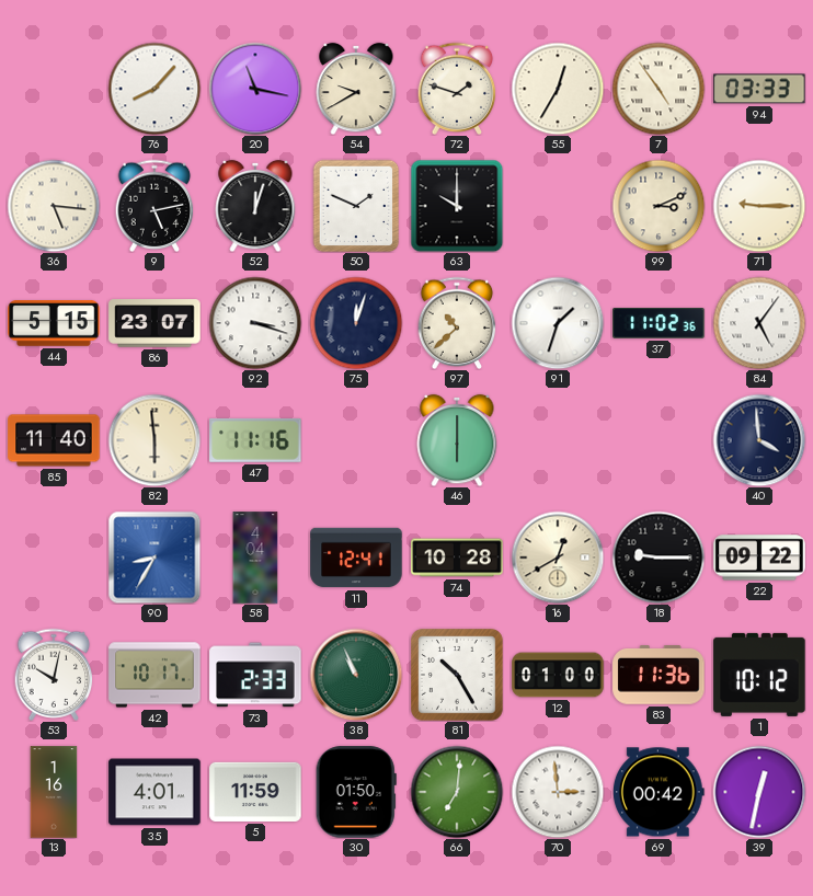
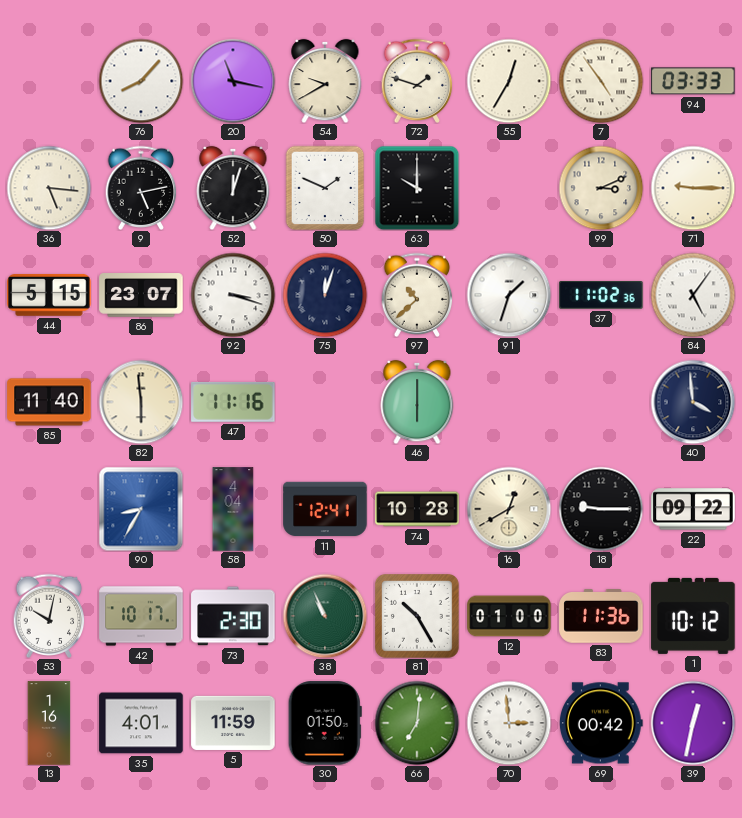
73: 2:33 -> 2:30
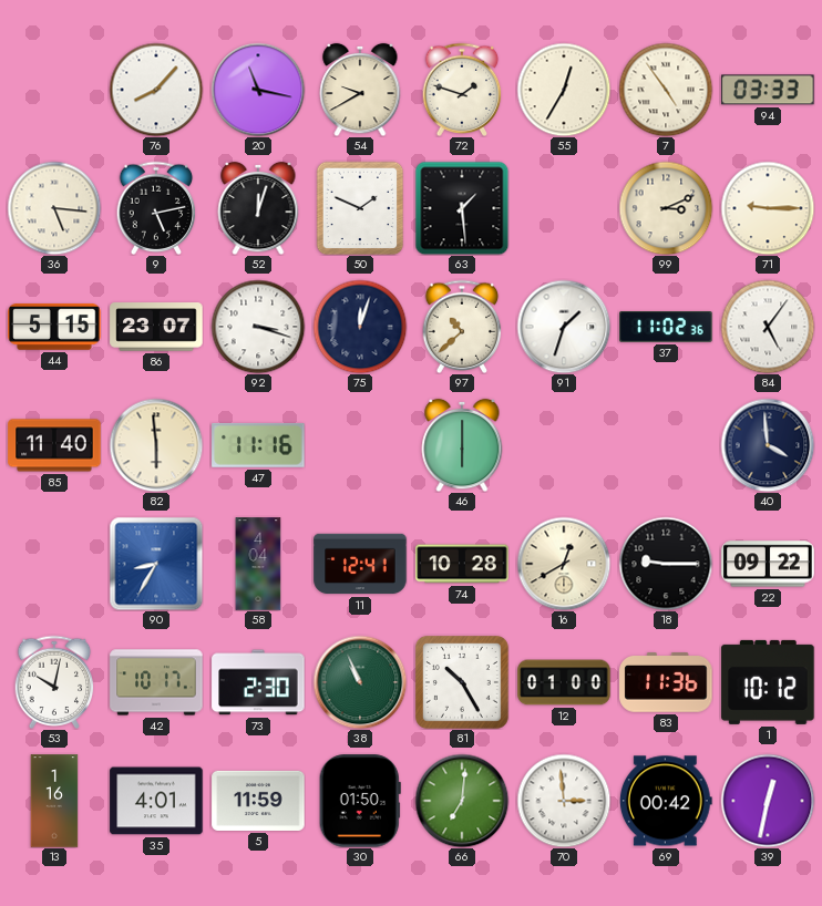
63: 10:00 -> 1:29
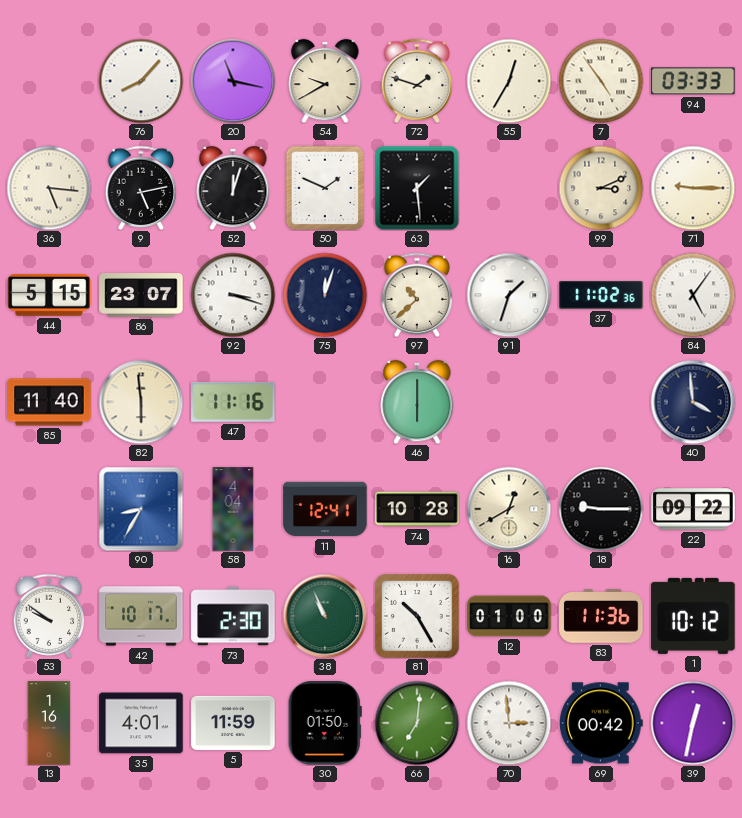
53: 10:02 -> 9:51
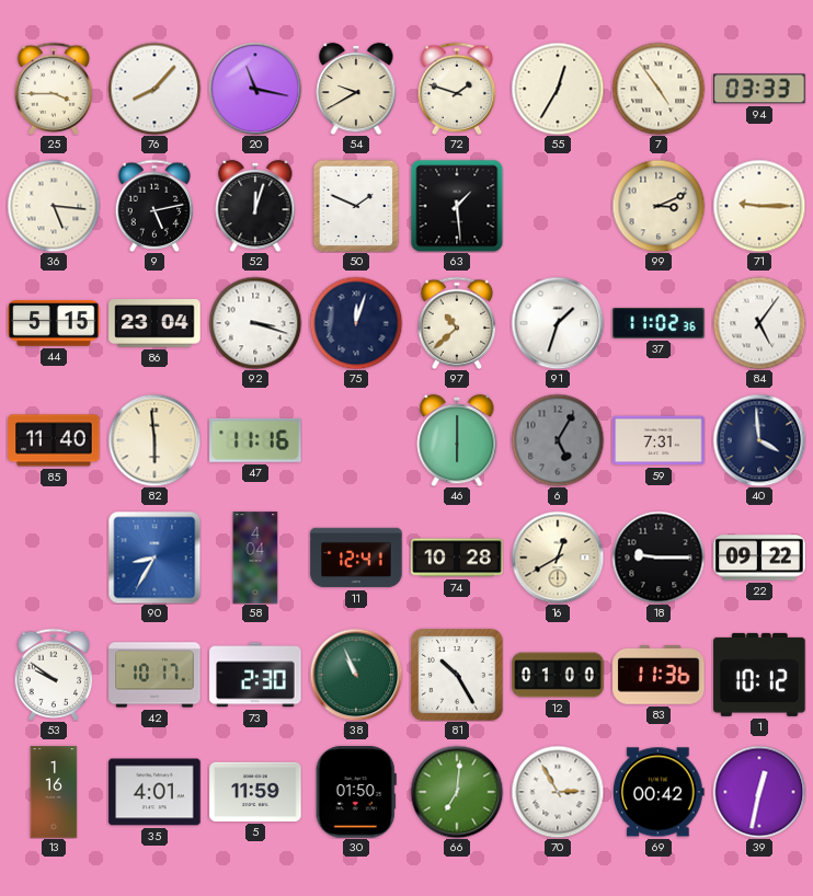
25: none -> 3:45
86: 23:07 -> 23:04
6: none -> 5:05
59: none -> 7:31
70: 2:59 -> 2:55
